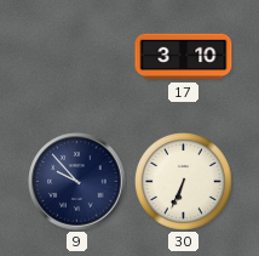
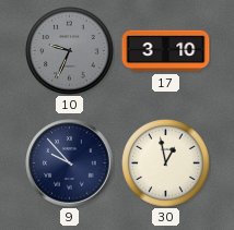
10: none -> 9:34
30: 6:34 -> 12:58
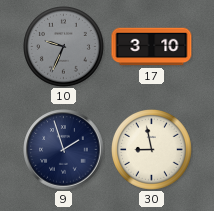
9: 9:53 -> 1:57
30: 12:58 -> 8:58
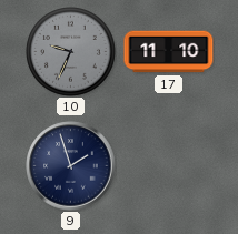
17: 3:10 -> 11:10
30: 8:58 -> none
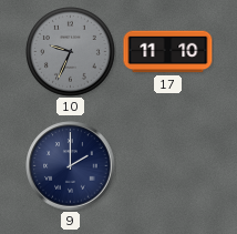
9: 1:57 -> 2:00
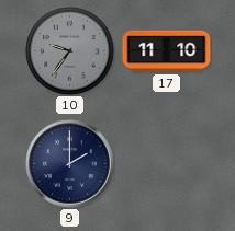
10: 9:34 -> 9:36
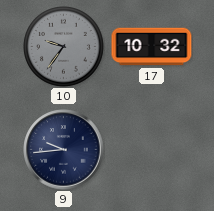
17: 11:10 -> 10:32
9: 2:00 -> 9:44
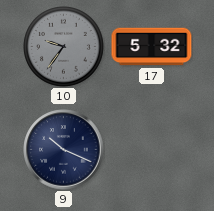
17: 10:32 -> 5:32
9: 9:44 -> 10:19
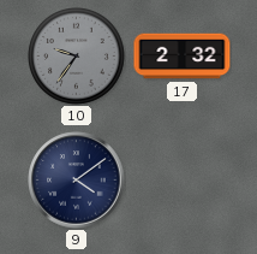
17: 5:32 -> 2:32
9: 10:19 -> 4:09
